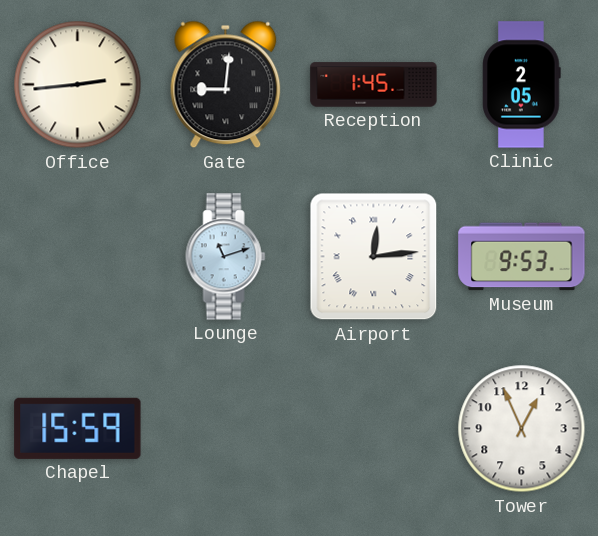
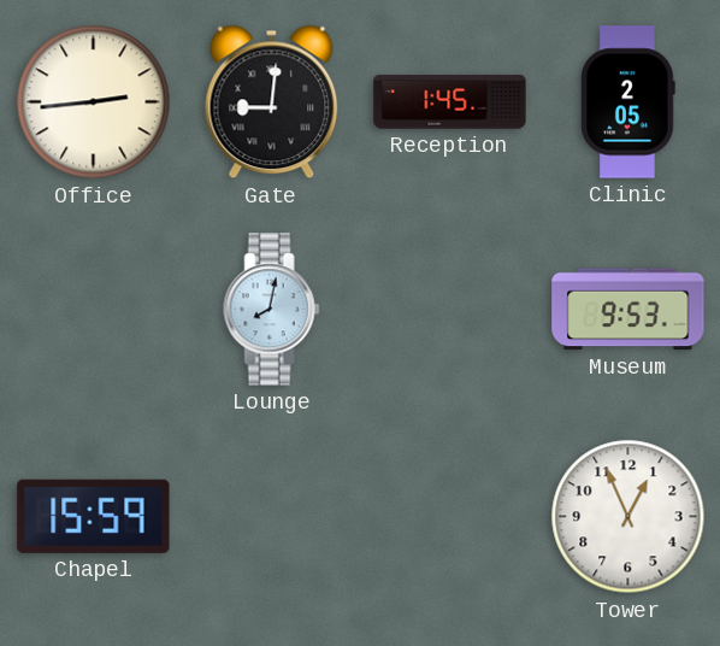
Lounge: 11:12 -> 8:02
Airport: 12:14 -> none
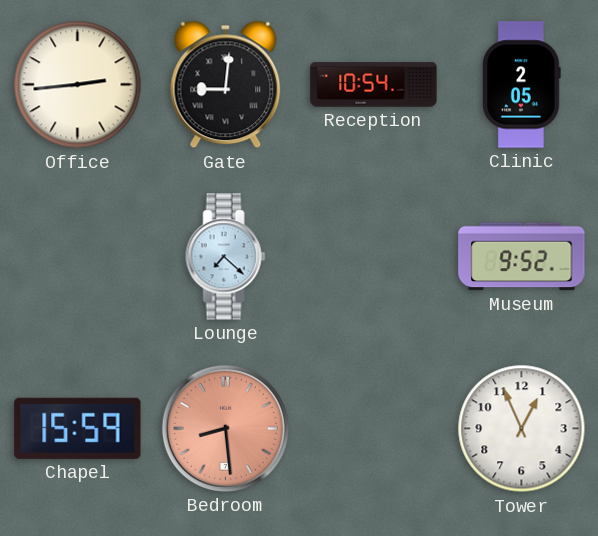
Reception: 1:45 -> 10:54
Lounge: 8:02 -> 7:22
Museum: 9:53 -> 9:52
Bedroom: none -> 8:29
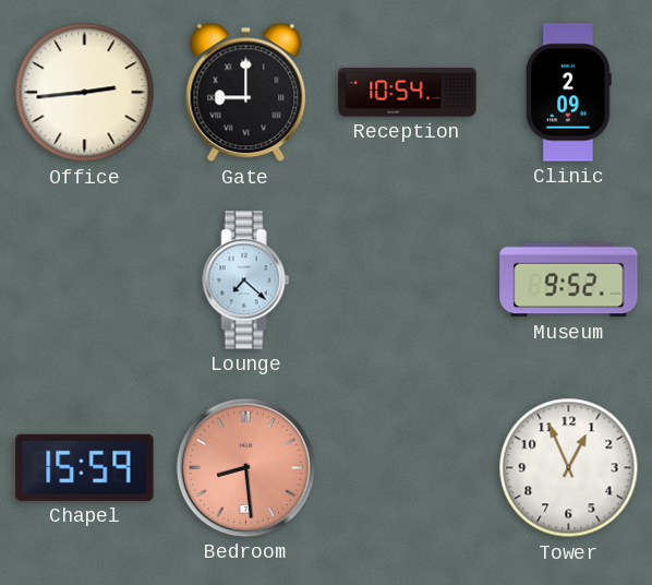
Gate: 9:01 -> 9:00
Clinic: 2:05 -> 2:09
